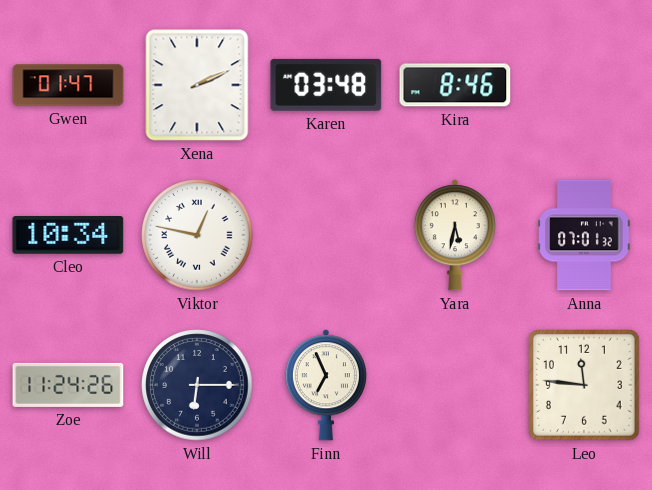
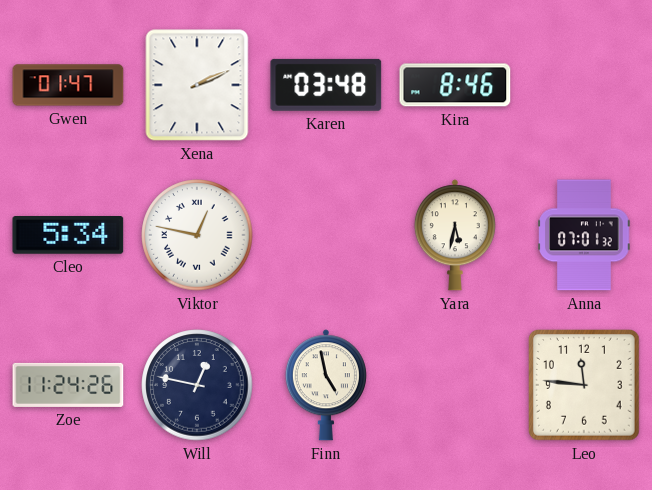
Cleo: 10:34 -> 5:34
Will: 6:15 -> 12:47
Finn: 6:56 -> 4:58
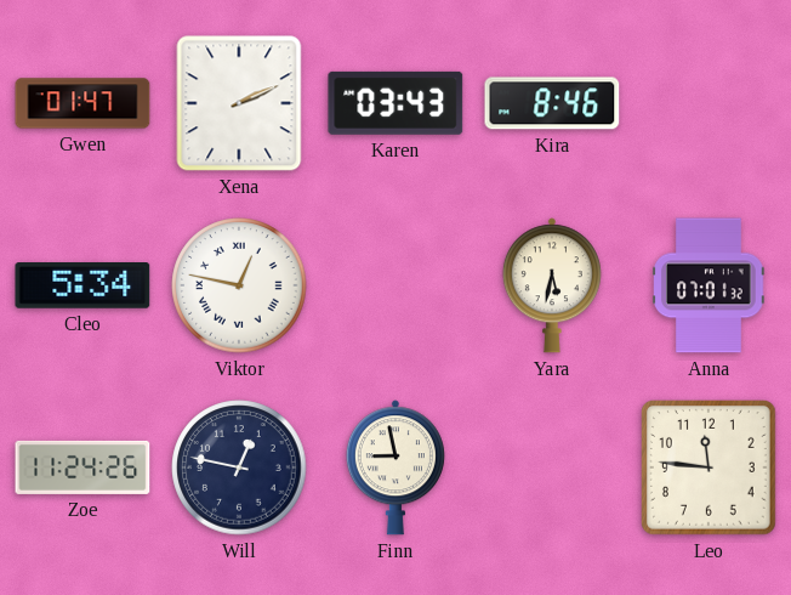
Karen: 03:48 -> 03:43
Finn: 4:58 -> 8:58
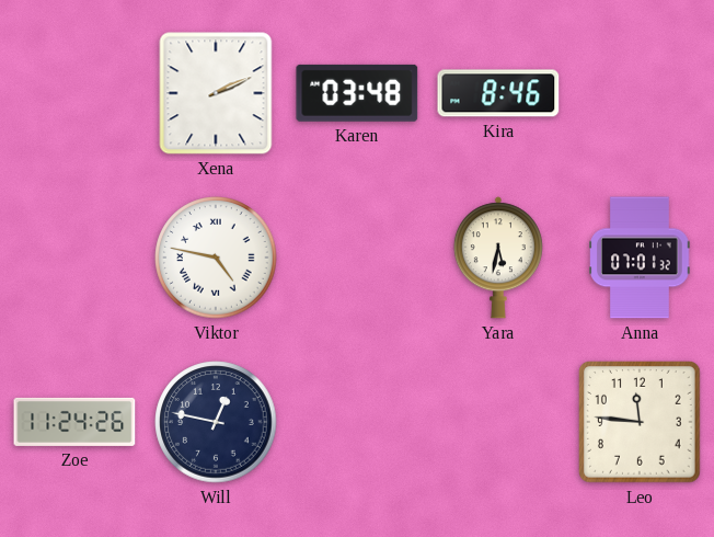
Gwen: 01:47 -> none
Karen: 03:43 -> 03:48
Cleo: 5:34 -> none
Viktor: 12:47 -> 4:47
Finn: 8:58 -> none
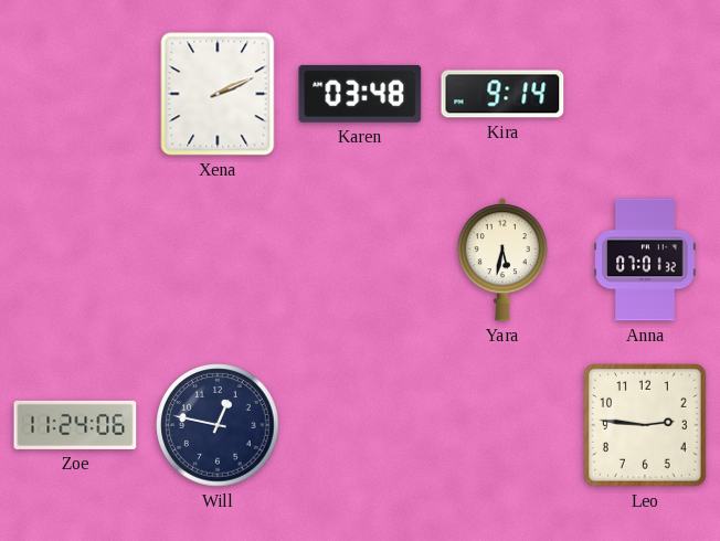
Kira: 8:46 -> 9:14
Viktor: 4:47 -> none
Zoe: 11:24:26 -> 11:24:06
Leo: 11:46 -> 2:46
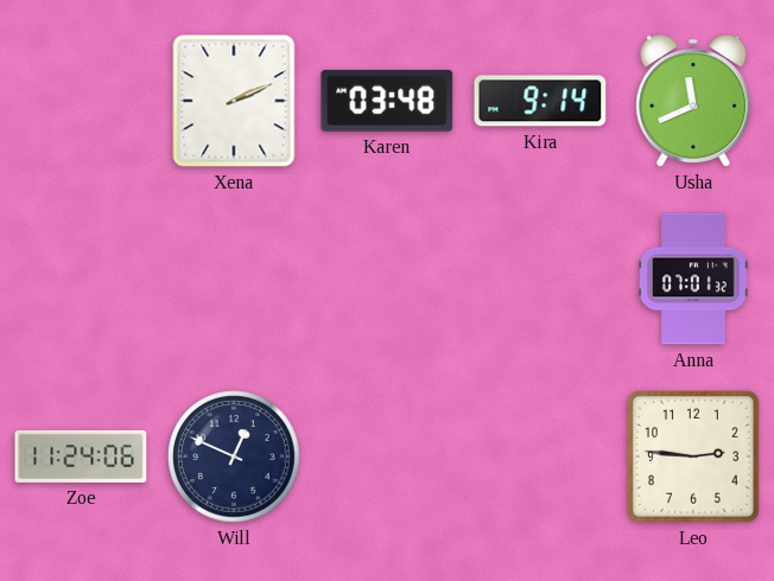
Usha: none -> 11:41
Yara: 5:32 -> none
Will: 12:47 -> 12:49
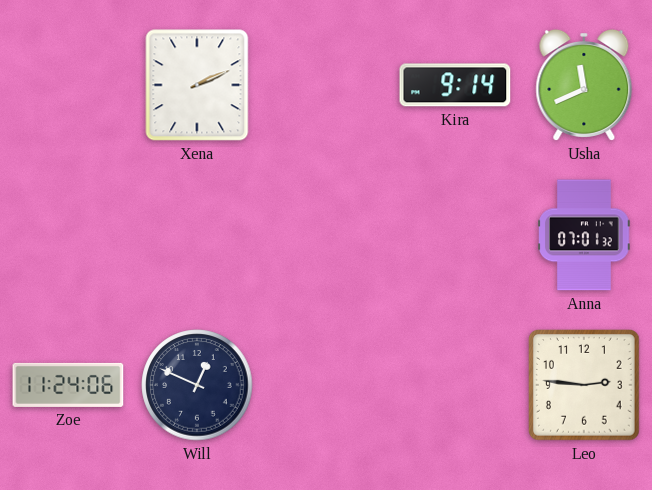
Karen: 03:48 -> none
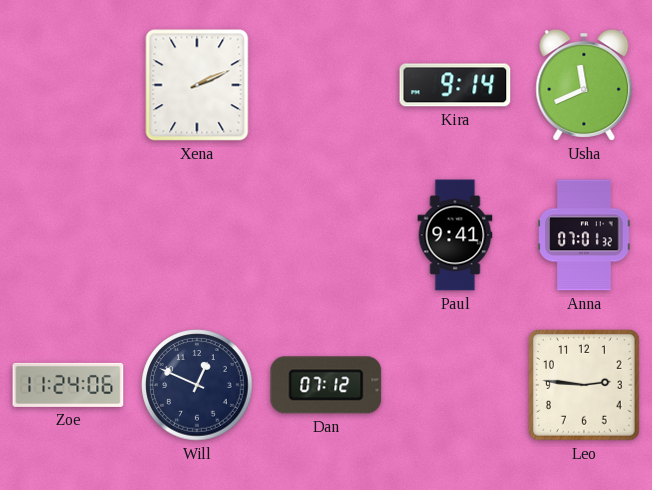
Paul: none -> 9:41
Dan: none -> 07:12
